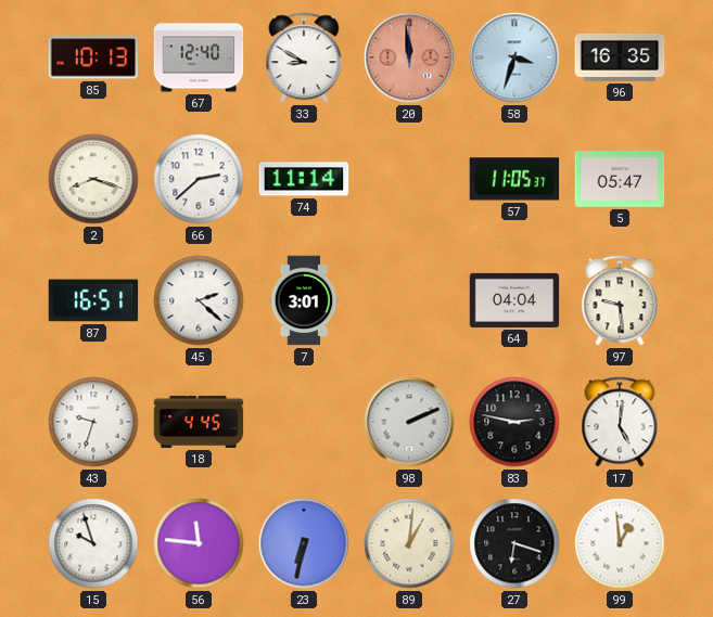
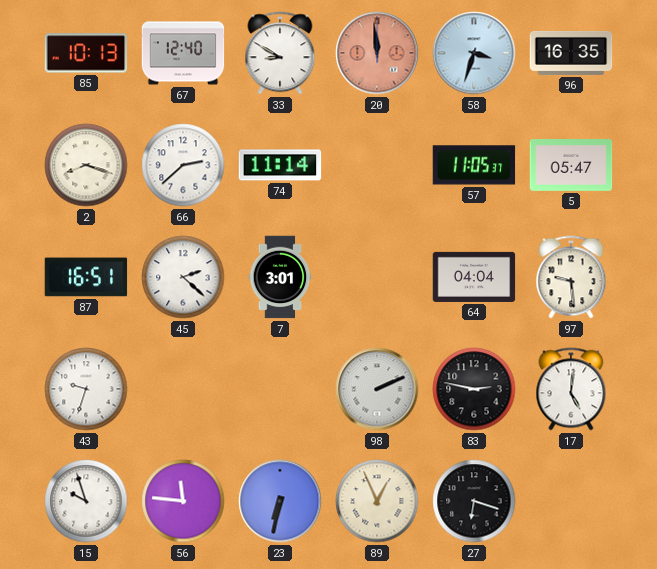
18: 4:45 -> none
89: 1:01 -> 12:56
99: 12:59 -> none
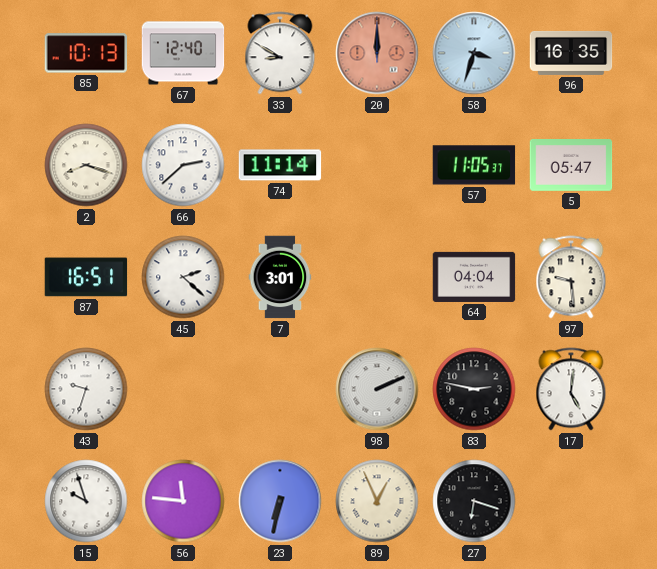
20: 11:59 -> 12:00
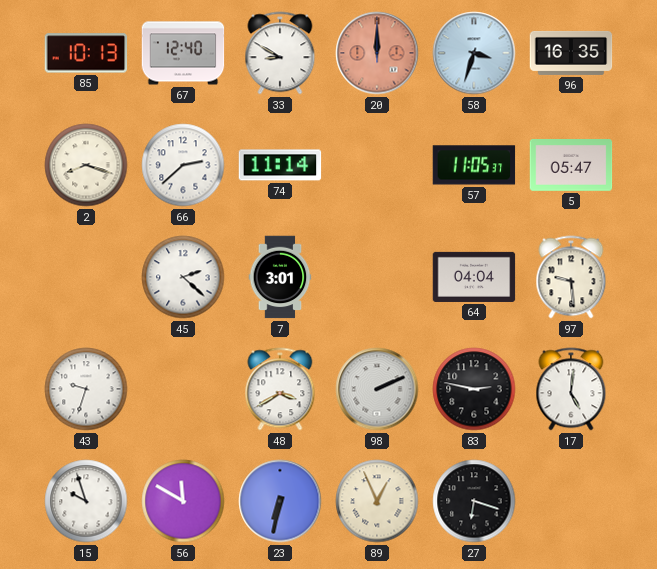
87: 16:51 -> none
48: none -> 3:40
56: 11:46 -> 11:50
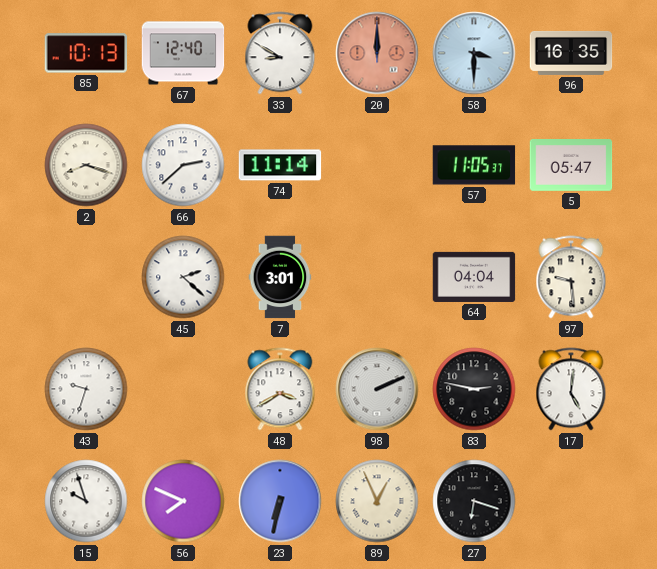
58: 3:33 -> 3:30
56: 11:50 -> 7:49
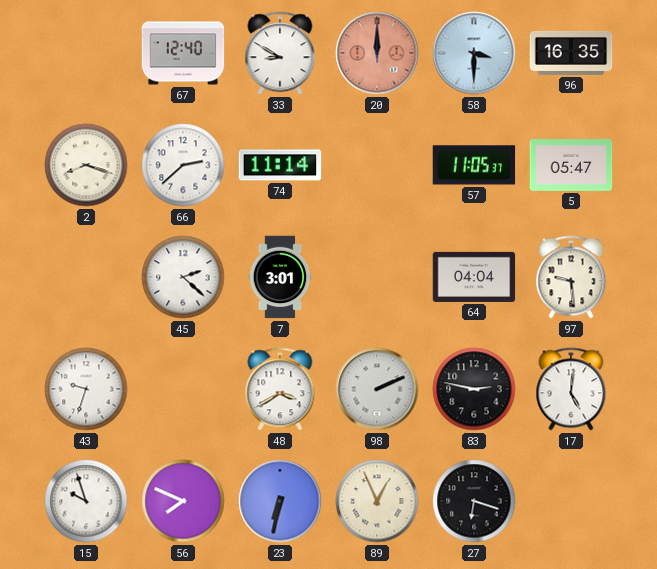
85: 10:13 -> none
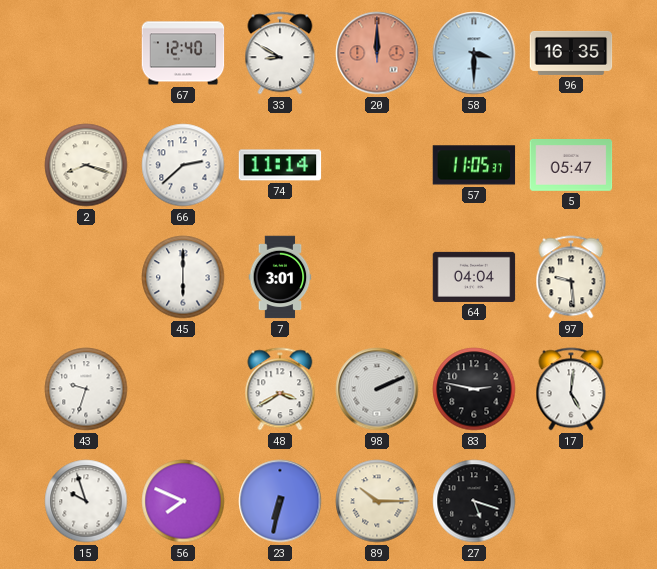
45: 2:22 -> 6:00
89: 12:56 -> 10:15
27: 6:18 -> 5:18
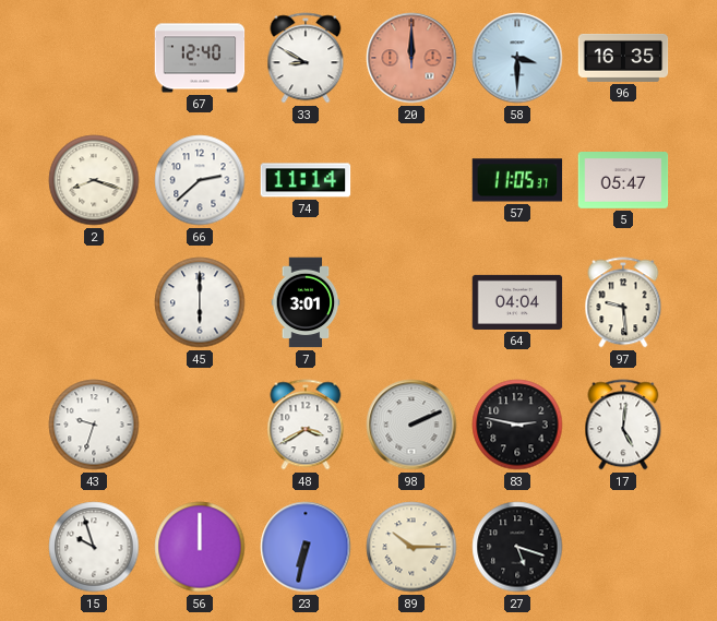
56: 7:49 -> 12:00
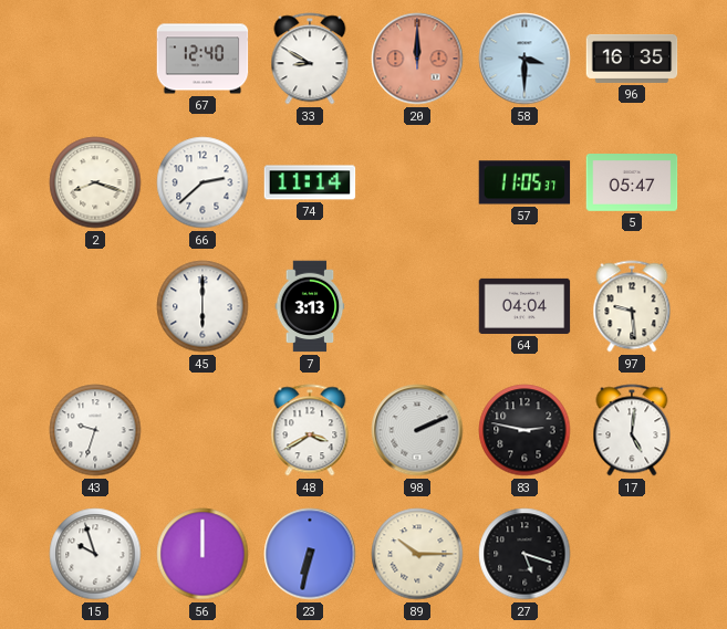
7: 3:01 -> 3:13
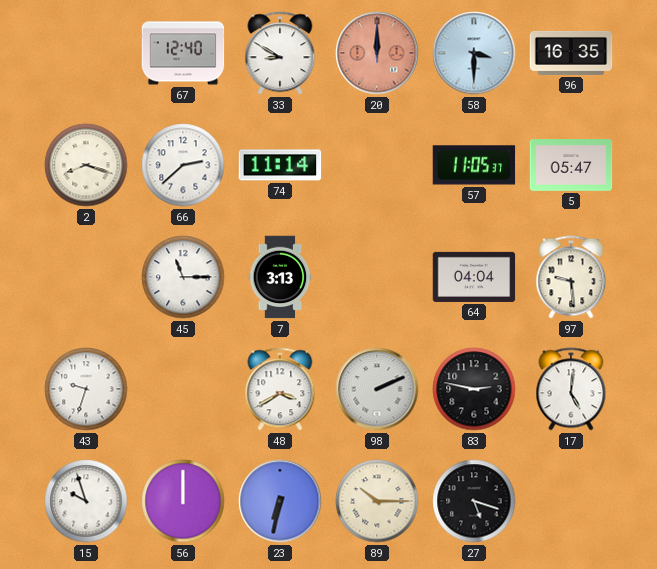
45: 6:00 -> 11:15
